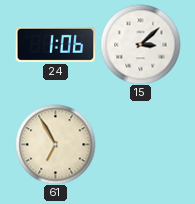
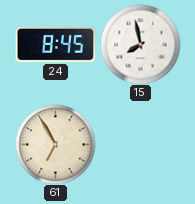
24: 1:06 -> 8:45
15: 3:08 -> 7:58
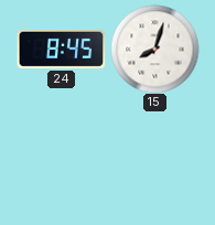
15: 7:58 -> 8:03
61: 6:55 -> none
